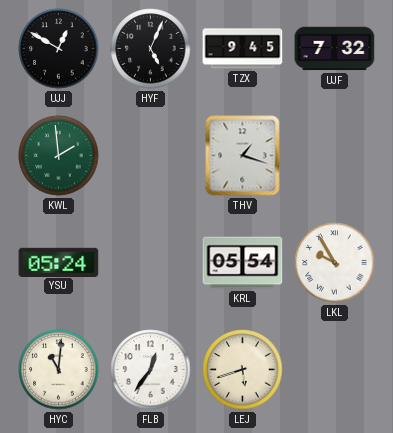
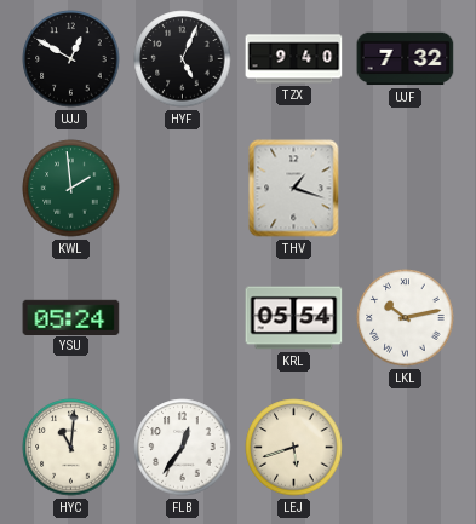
TZX: 9:45 -> 9:40
LKL: 9:55 -> 10:13
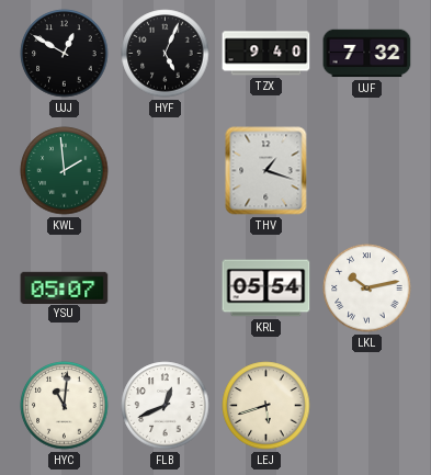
YSU: 05:24 -> 05:07
FLB: 12:36 -> 12:41
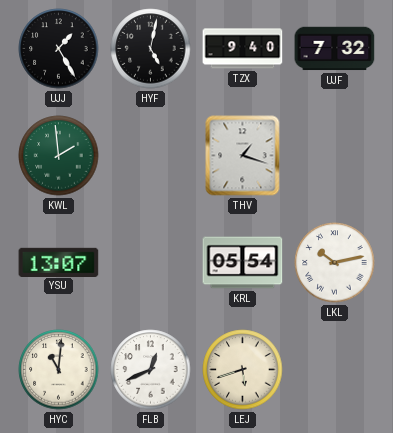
UJJ: 12:50 -> 1:25
HYF: 5:04 -> 5:02
YSU: 05:07 -> 13:07
